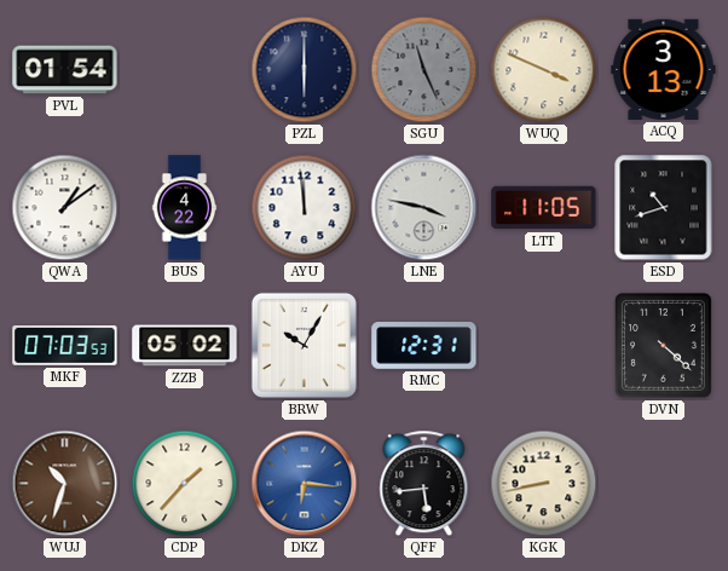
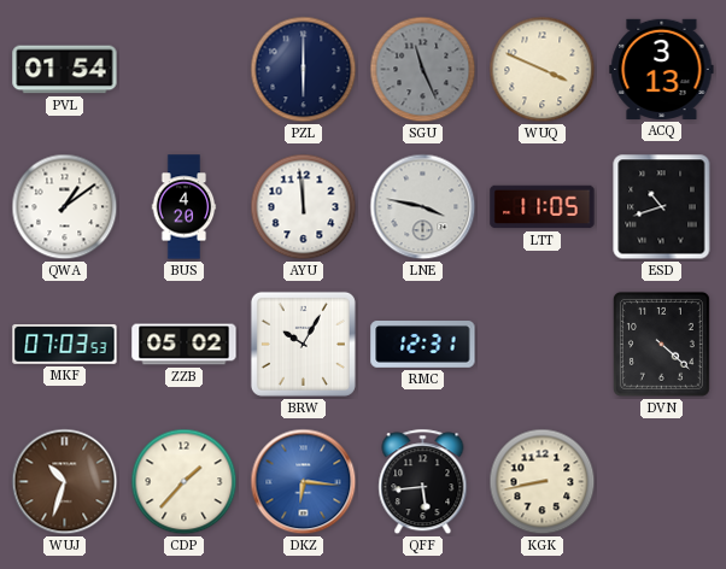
BUS: 4:22 -> 4:20
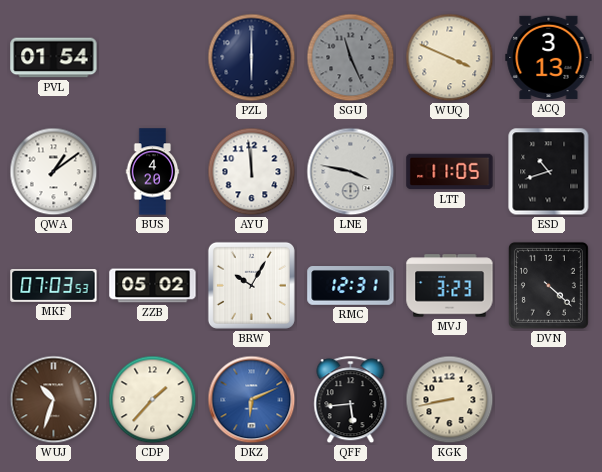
MVJ: none -> 3:23
DKZ: 6:16 -> 6:11
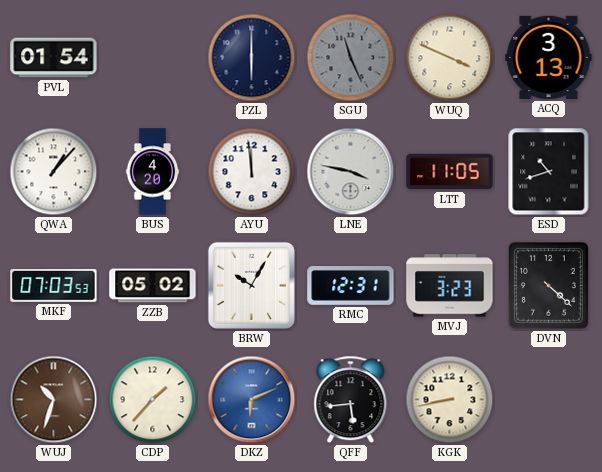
QWA: 1:09 -> 1:07
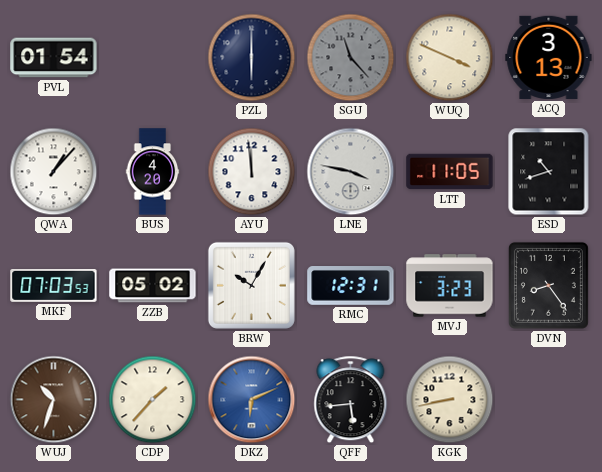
SGU: 11:26 -> 11:23
DVN: 4:22 -> 8:24
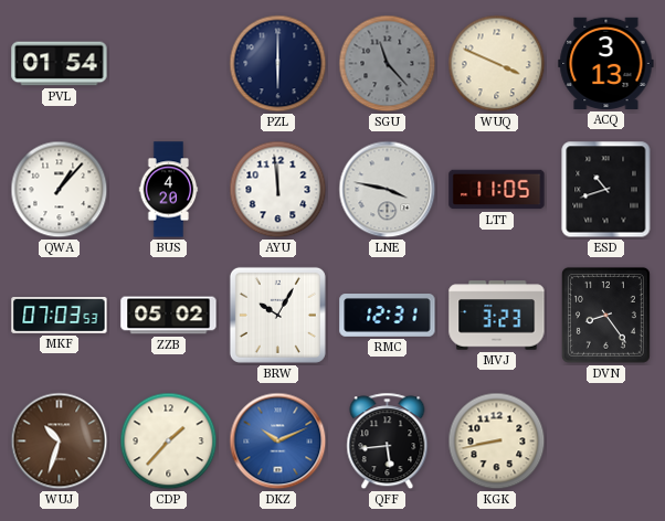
DKZ: 6:11 -> 10:11
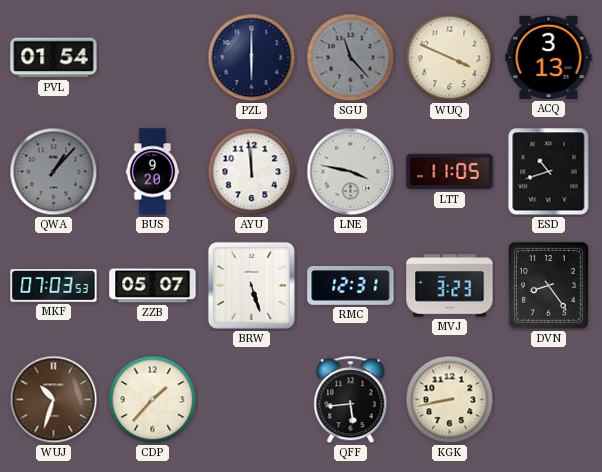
QWA dial: white -> grey
BUS: 4:20 -> 9:20
ZZB: 05:02 -> 05:07
BRW: 10:05 -> 5:27
DKZ: 10:11 -> none
